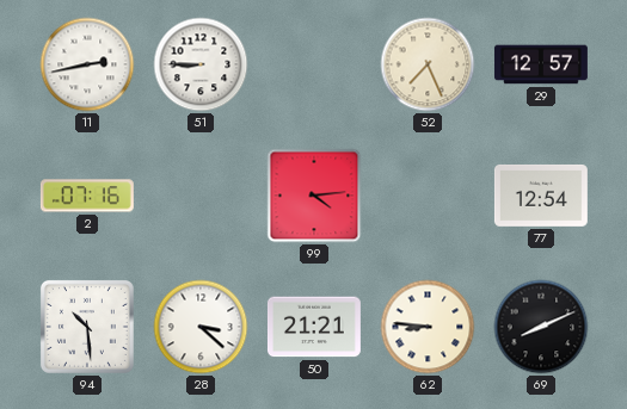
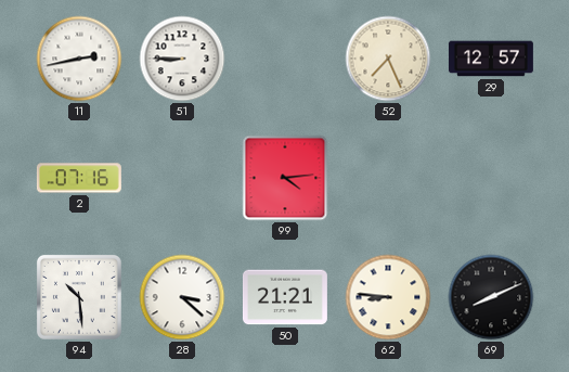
77: 12:54 -> none
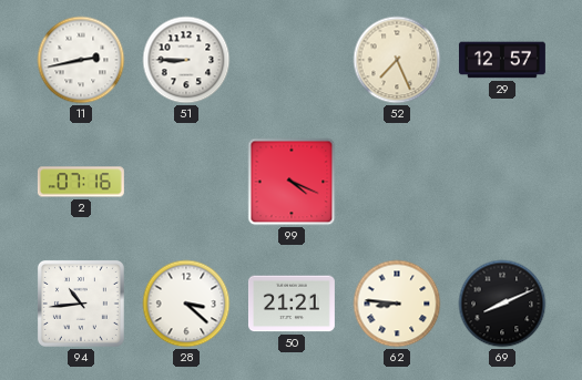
99: 4:14 -> 4:19
94: 10:29 -> 10:44
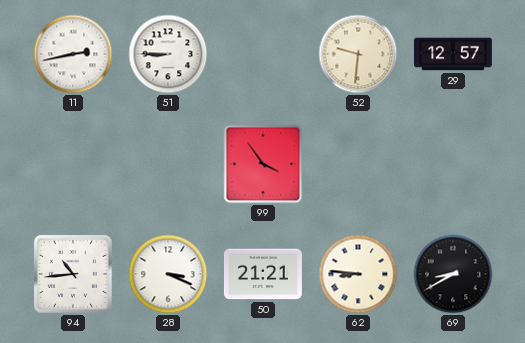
52: 7:26 -> 9:31
2: 07:16 -> none
99: 4:19 -> 3:54
28: 3:22 -> 3:19
69: 8:11 -> 8:40
